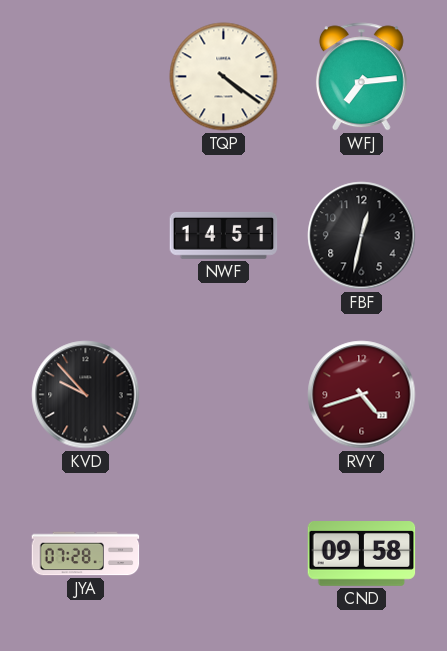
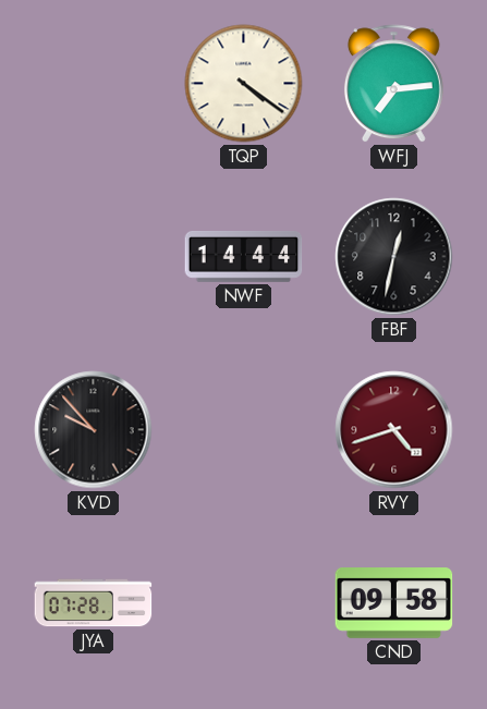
NWF: 14:51 -> 14:44
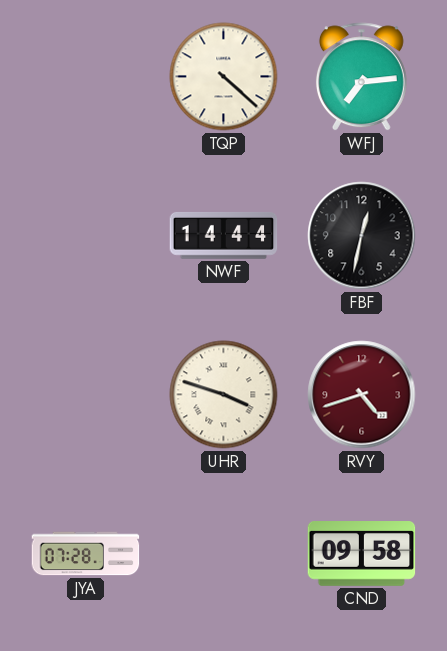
TQP: 4:21 -> 4:22
KVD: 9:53 -> none
UHR: none -> 3:48
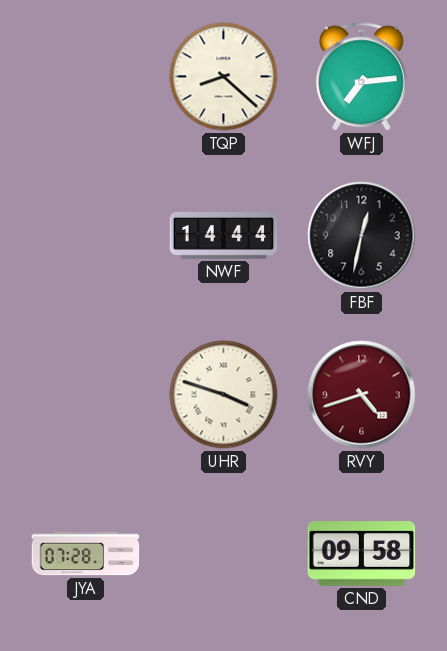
TQP: 4:22 -> 8:22
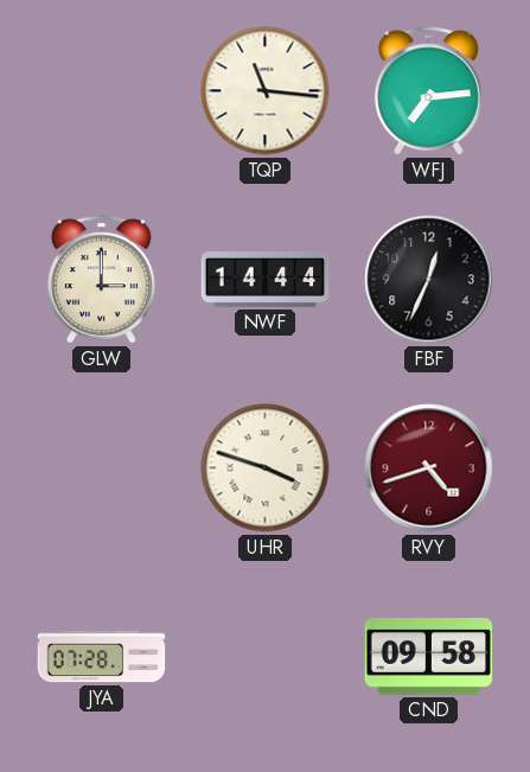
TQP: 8:22 -> 11:16
GLW: none -> 3:00
FBF: 12:32 -> 12:34
